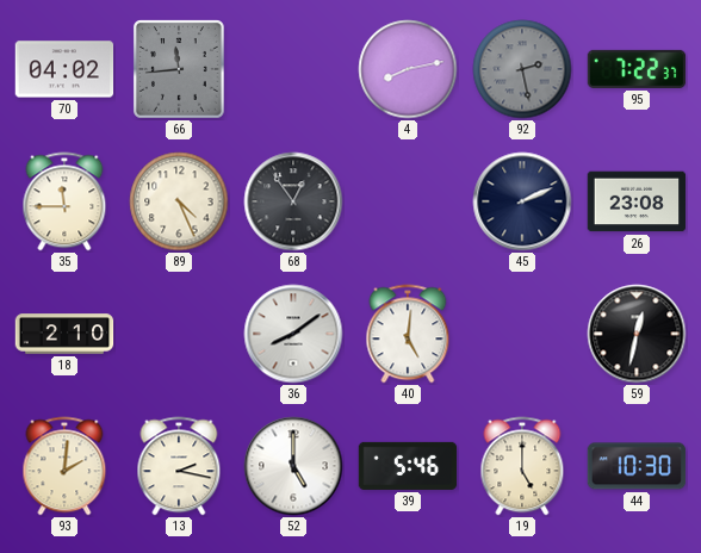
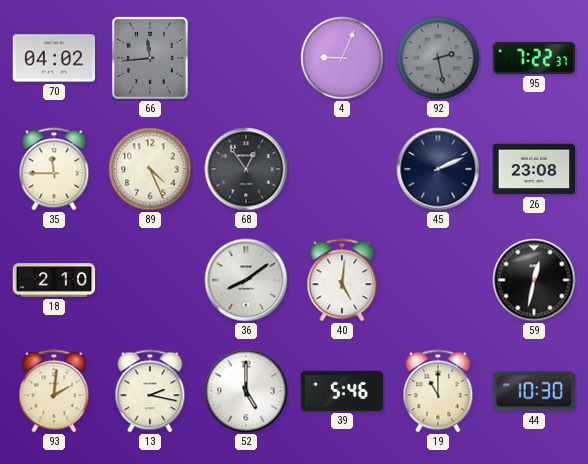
4: 8:13 -> 9:04
19: 5:00 -> 11:00
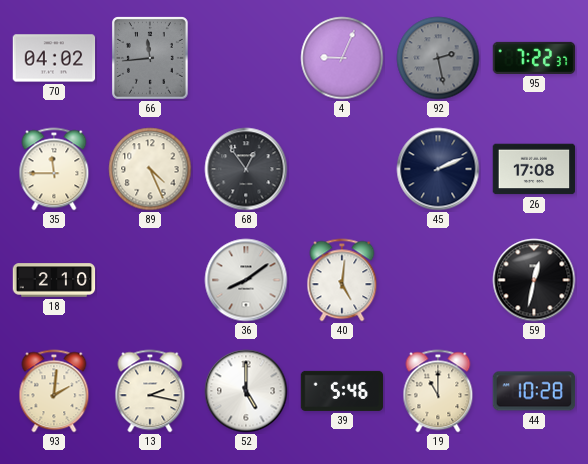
26: 23:08 -> 17:08
44: 10:30 -> 10:28
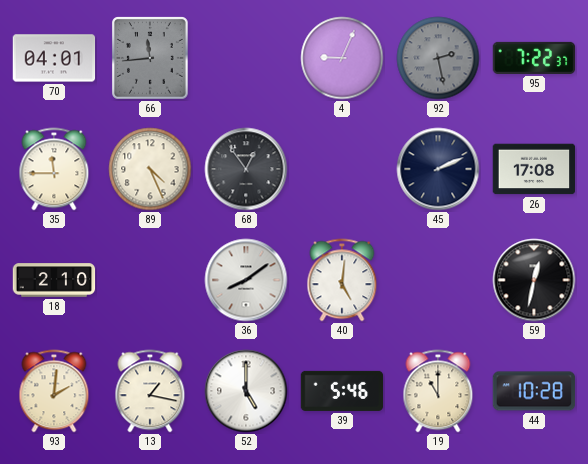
70: 04:02 -> 04:01
13: 2:17 -> 1:17
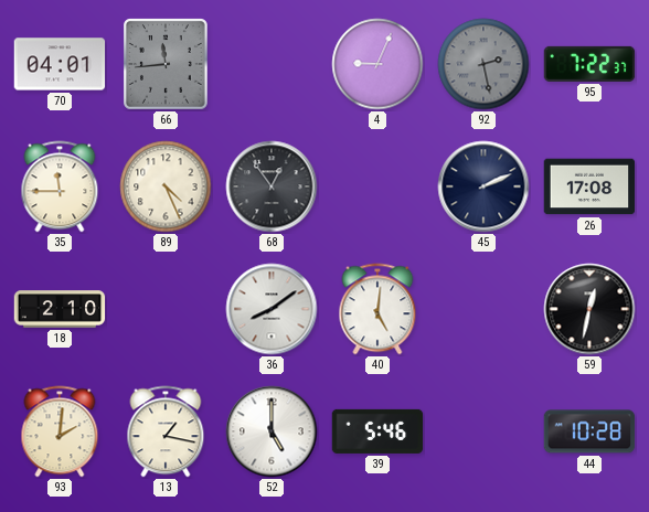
19: 11:00 -> none
